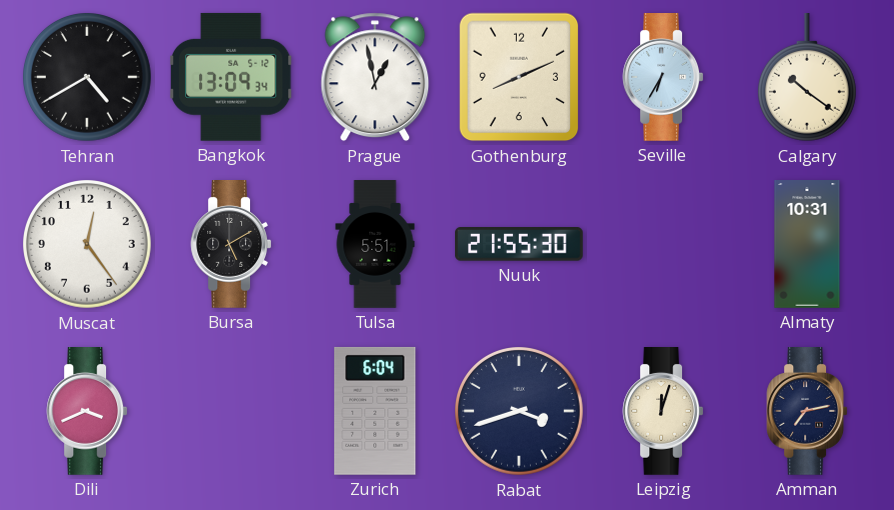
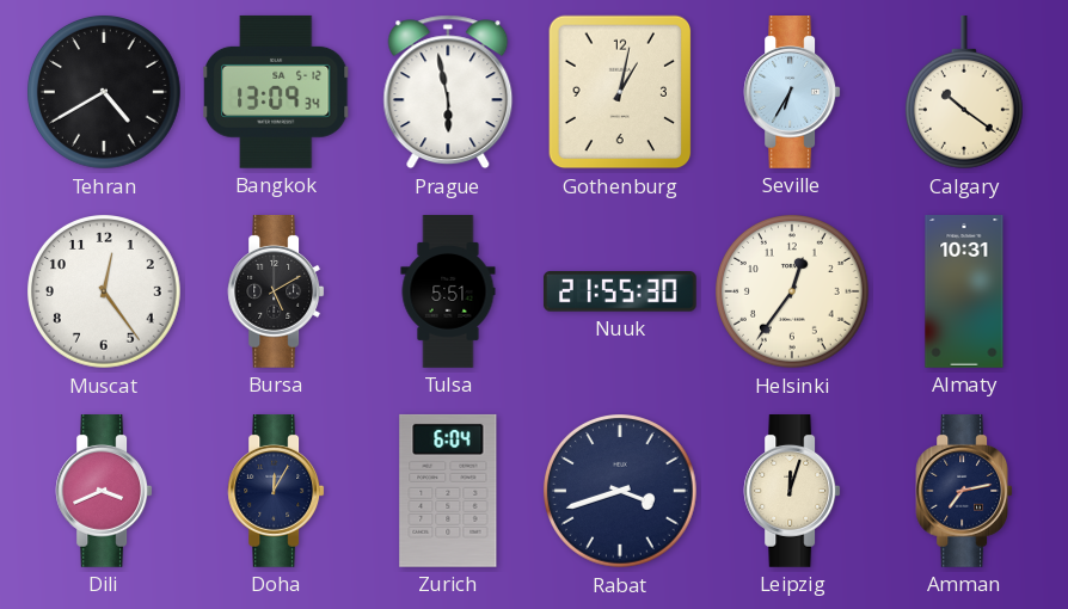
Prague: 12:58 -> 5:58
Gothenburg: 8:11 -> 1:02
Helsinki: none -> 12:36
Doha: none -> 12:05
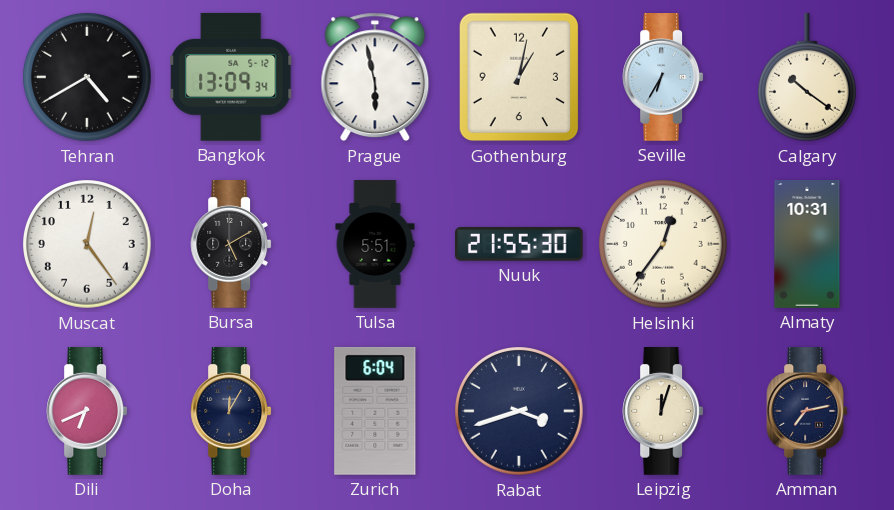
Dili: 3:41 -> 6:41
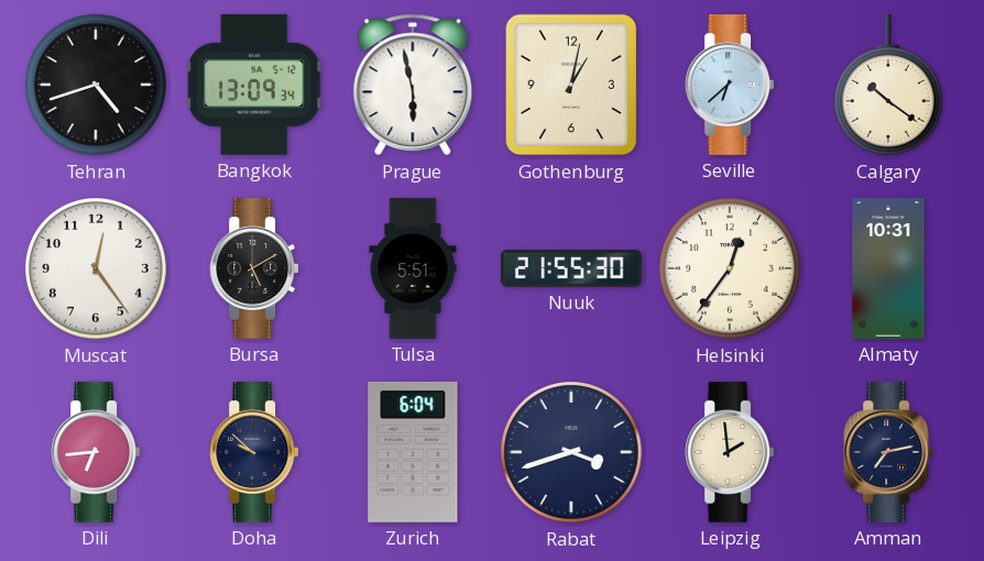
Tehran: 4:40 -> 4:42
Seville: 6:35 -> 6:38
Dili: 6:41 -> 6:44
Doha: 12:05 -> 9:52
Leipzig: 12:03 -> 1:59
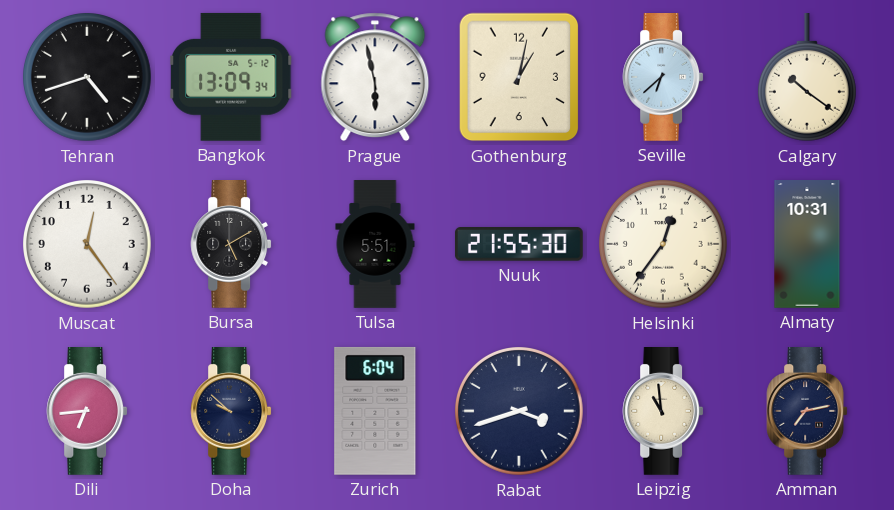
Leipzig: 1:59 -> 10:59
